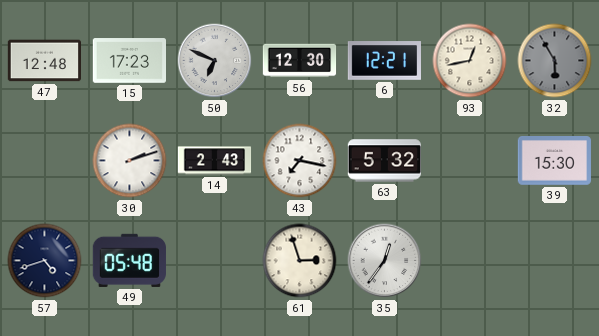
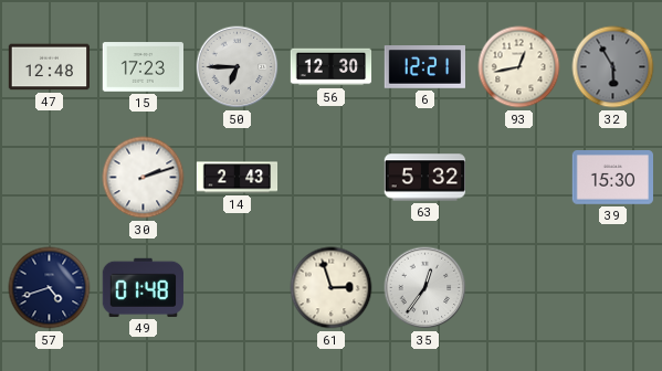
50: 6:49 -> 6:45
43: 7:17 -> none
49: 05:48 -> 01:48
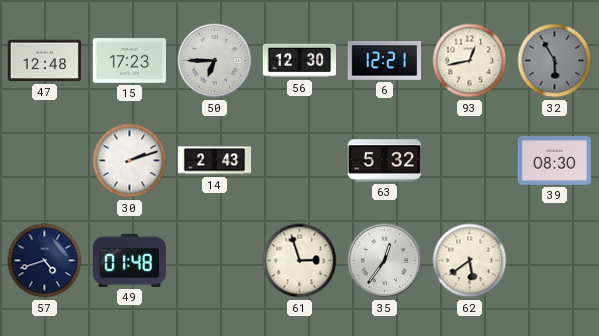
39: 15:30 -> 08:30
62: none -> 5:39
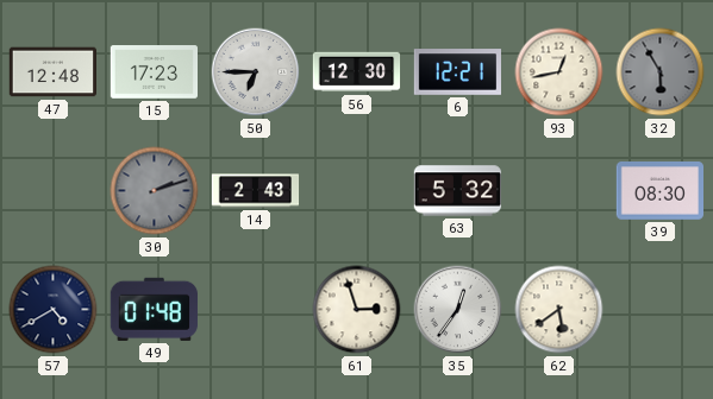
30 dial: white -> grey
57: 4:42 -> 4:40
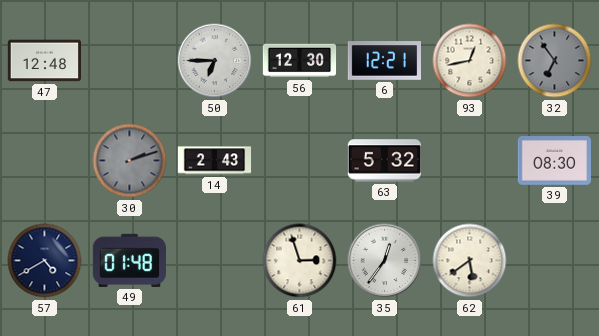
15: 17:23 -> none
32: 5:55 -> 6:54
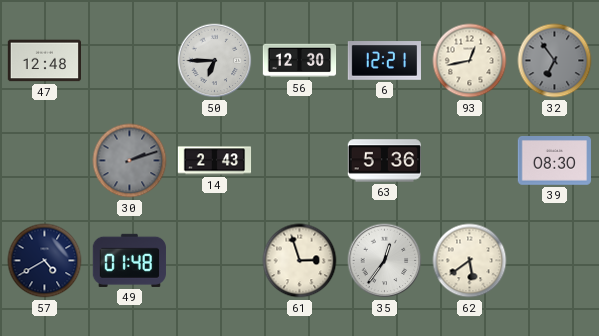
63: 5:32 -> 5:36
